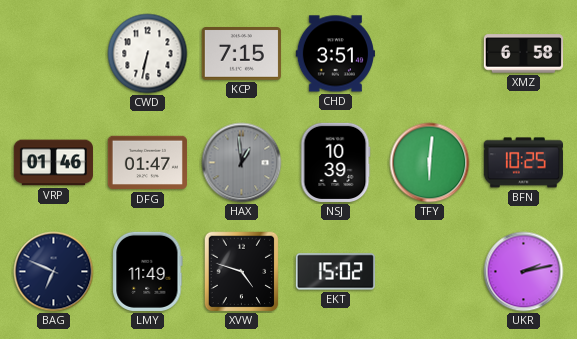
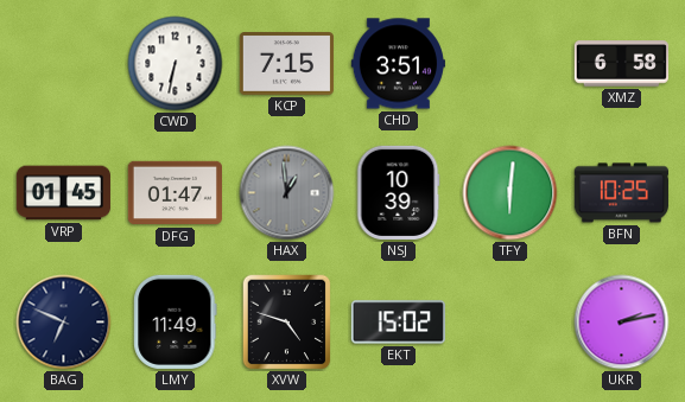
VRP: 01:46 -> 01:45
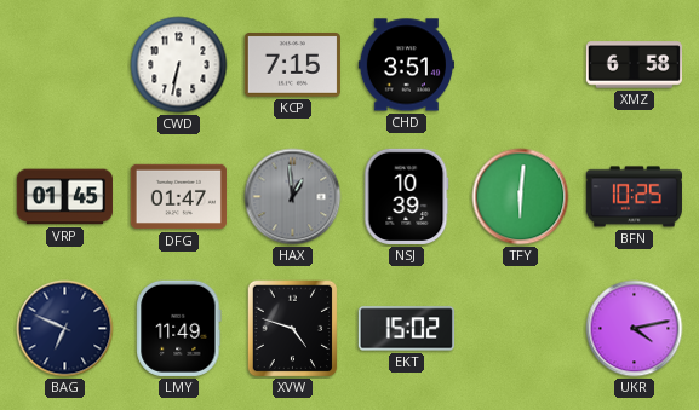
UKR: 2:13 -> 4:13
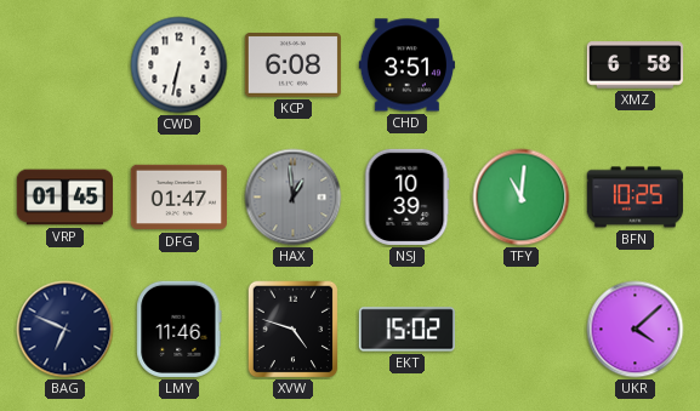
KCP: 7:15 -> 6:08
TFY: 6:01 -> 11:01
LMY: 11:49 -> 11:46
UKR: 4:13 -> 4:08
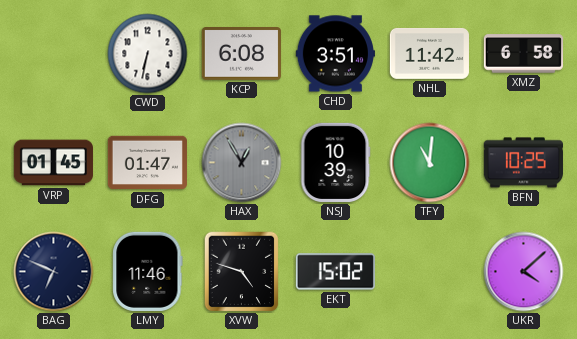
NHL: none -> 11:42
HAX: 12:59 -> 12:55
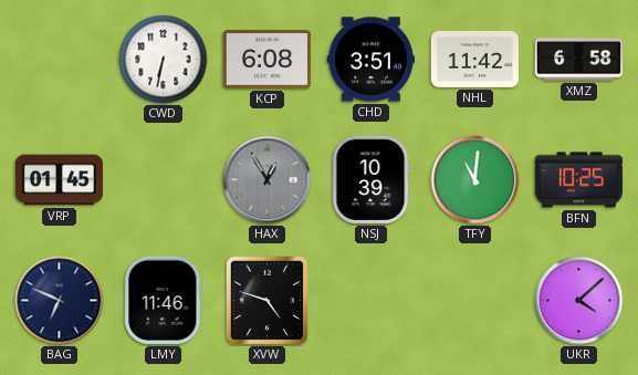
DFG: 01:47 -> none
EKT: 15:02 -> none
